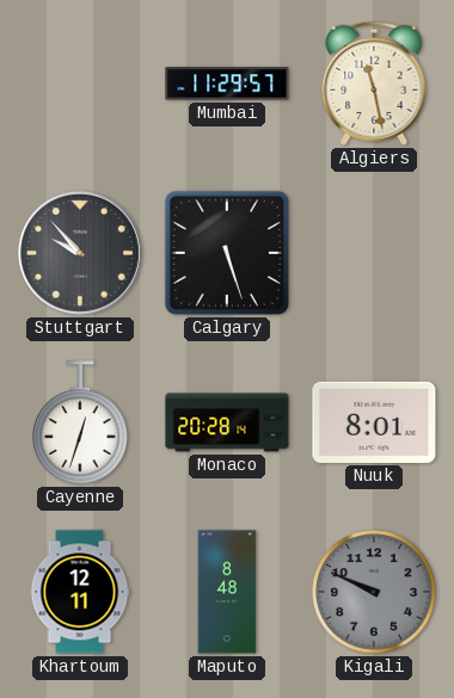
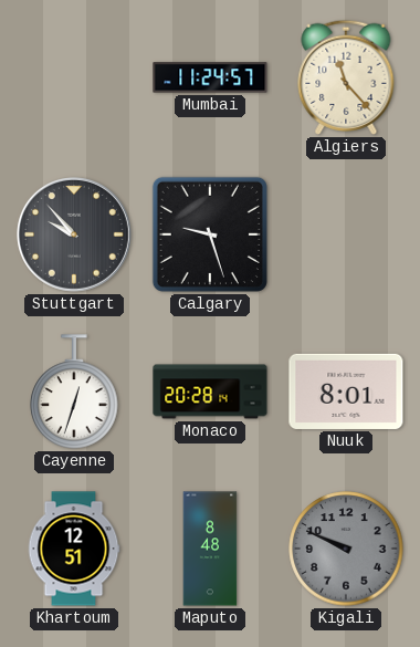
Mumbai: 11:29 -> 11:24
Algiers: 11:28 -> 11:23
Calgary: 5:27 -> 9:27
Khartoum: 12:11 -> 12:51
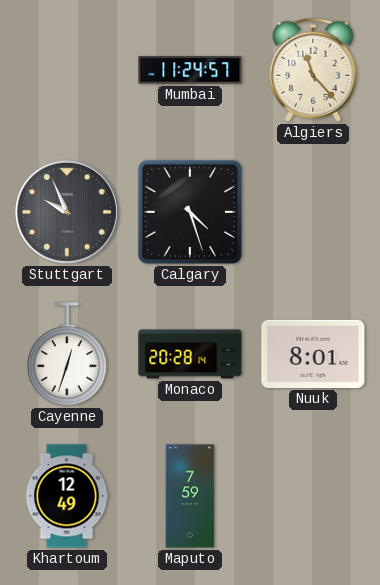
Stuttgart: 9:53 -> 9:56
Calgary: 9:27 -> 4:27
Khartoum: 12:51 -> 12:49
Maputo: 8:48 -> 7:59
Kigali: 9:49 -> none
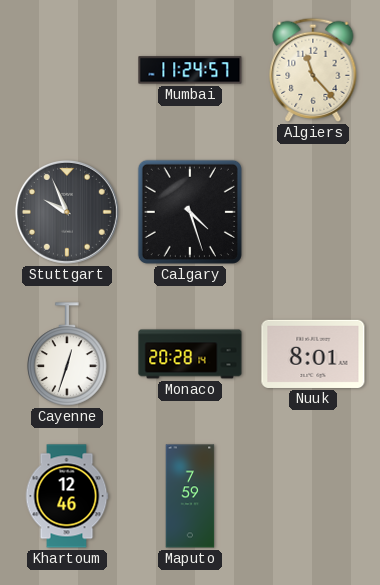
Khartoum: 12:49 -> 12:46
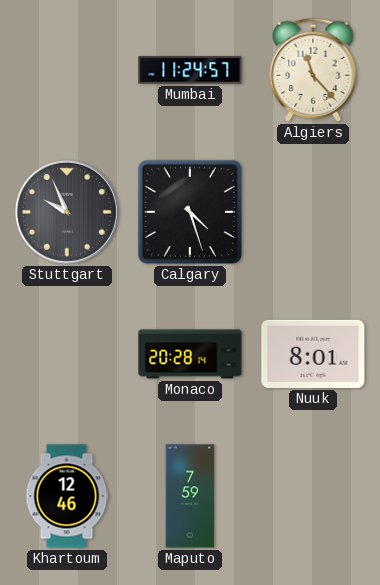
Cayenne: 12:33 -> none
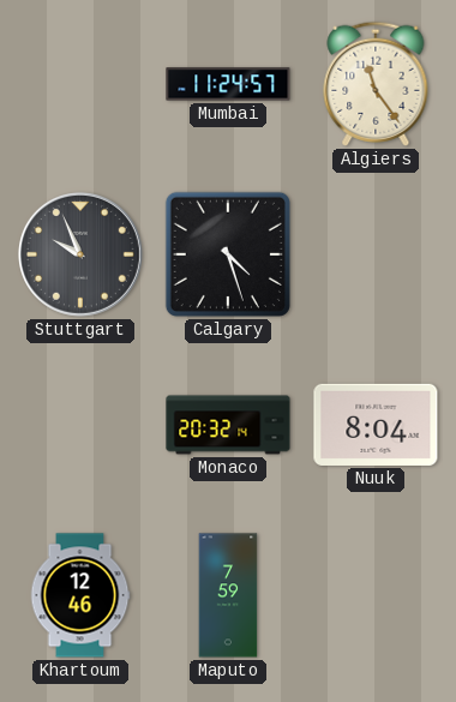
Algiers: 11:23 -> 11:24
Monaco: 20:28 -> 20:32
Nuuk: 8:01 -> 8:04
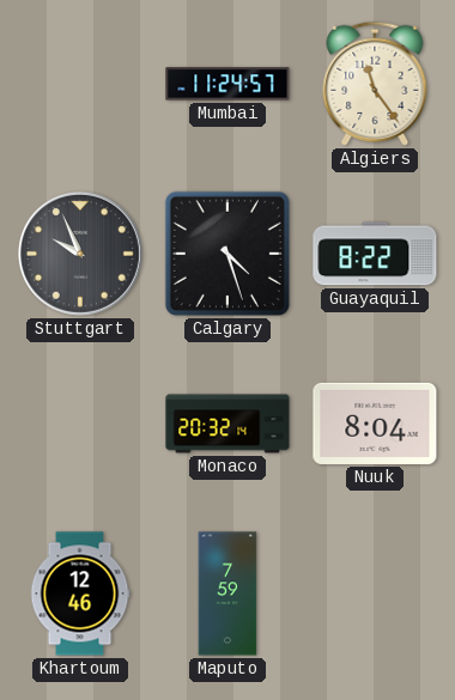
Guayaquil: none -> 8:22
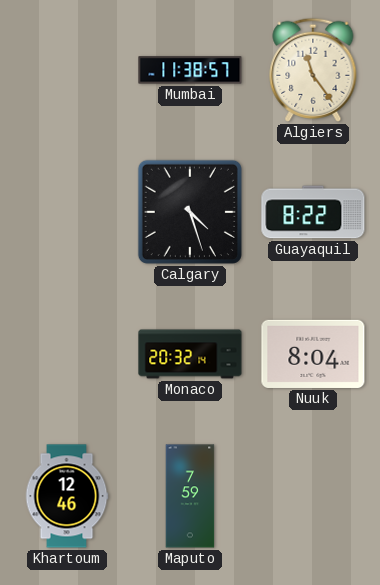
Mumbai: 11:24 -> 11:38
Stuttgart: 9:56 -> none
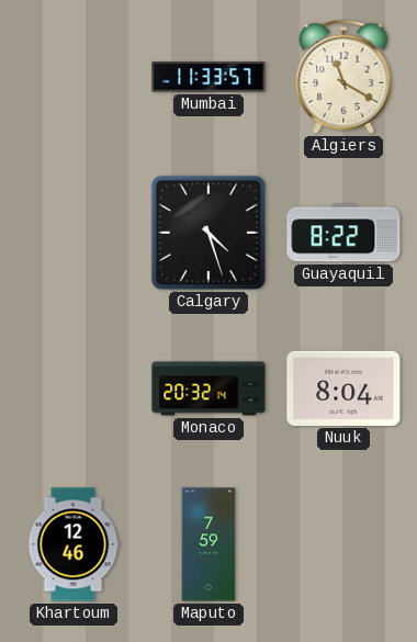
Mumbai: 11:38 -> 11:33
Algiers: 11:24 -> 11:20
